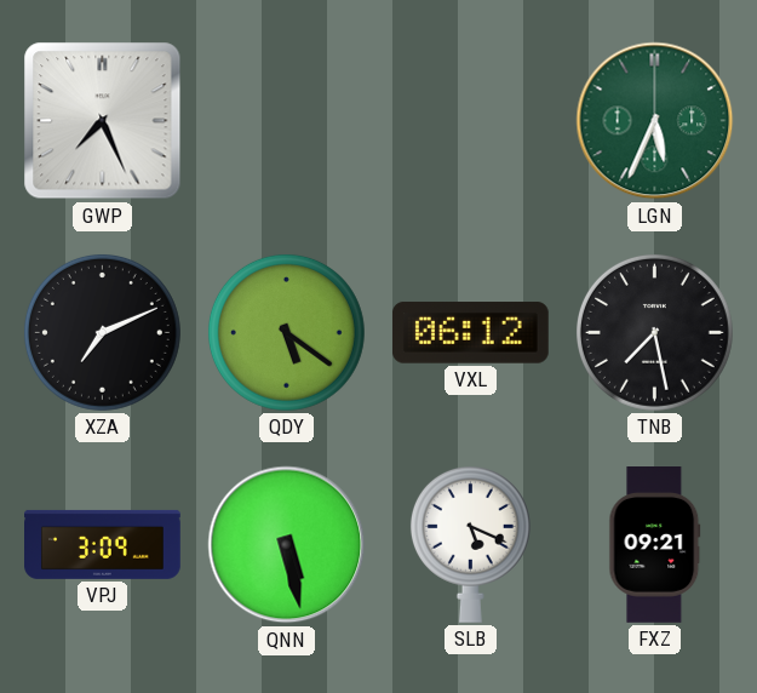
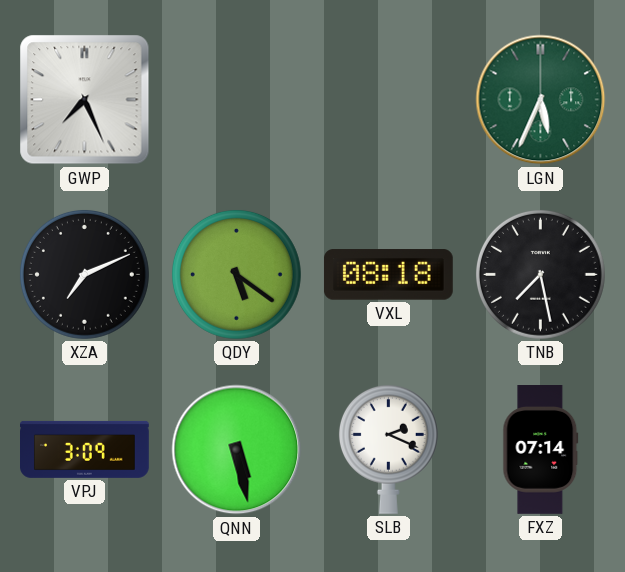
VXL: 06:12 -> 08:18
SLB: 5:19 -> 2:19
FXZ: 09:21 -> 07:14
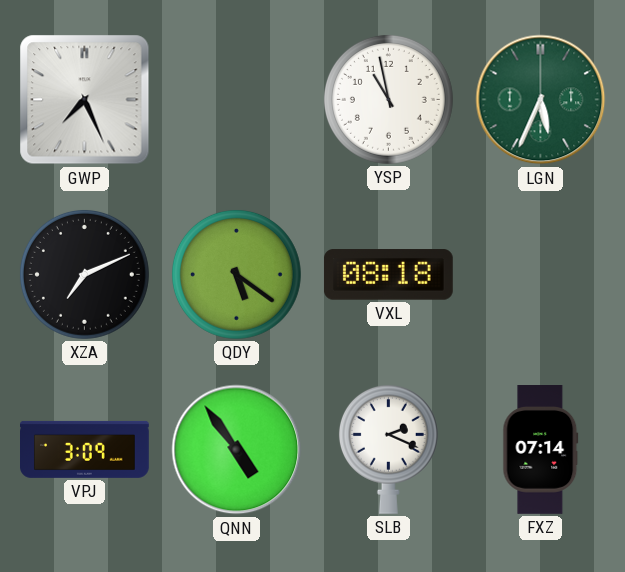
YSP: none -> 10:58
TNB: 7:28 -> none
QNN: 5:28 -> 4:54
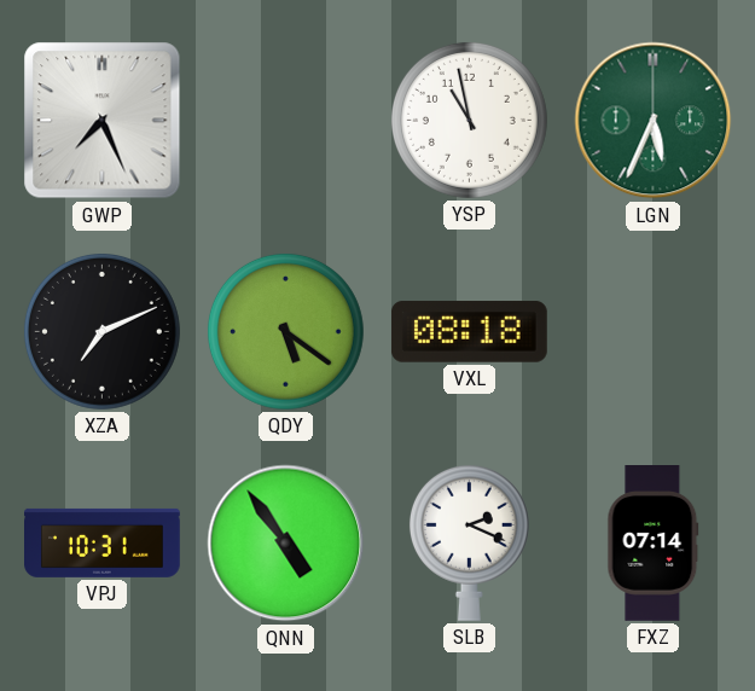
VPJ: 3:09 -> 10:31
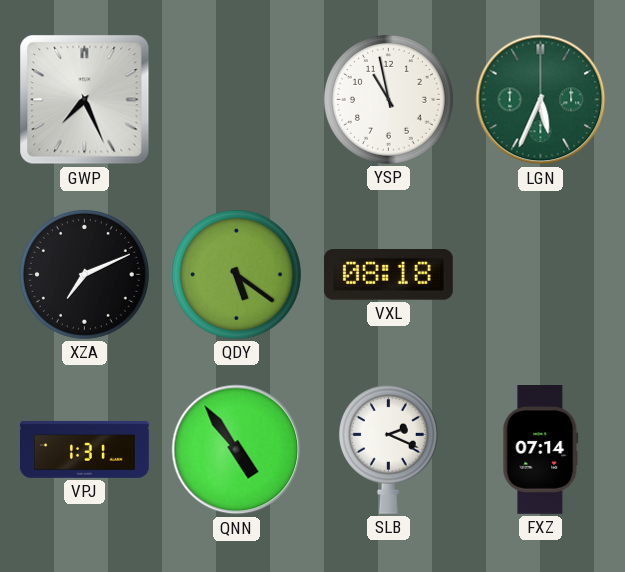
VPJ: 10:31 -> 1:31
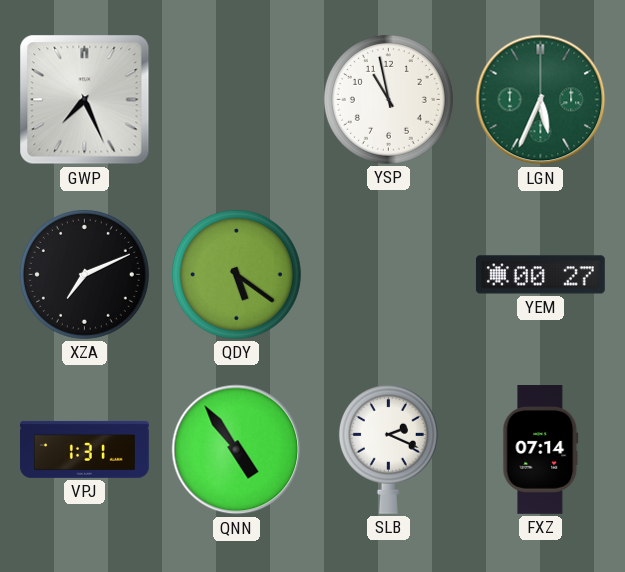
VXL: 08:18 -> none
YEM: none -> 00:27
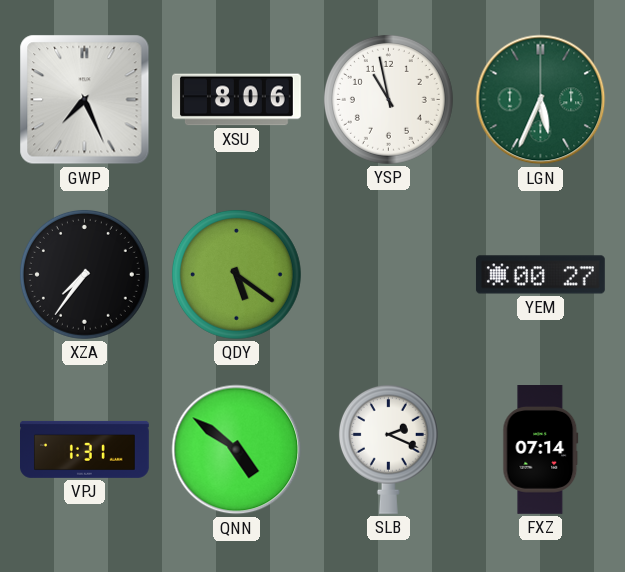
XSU: none -> 8:06
XZA: 7:11 -> 7:36
QNN: 4:54 -> 4:51
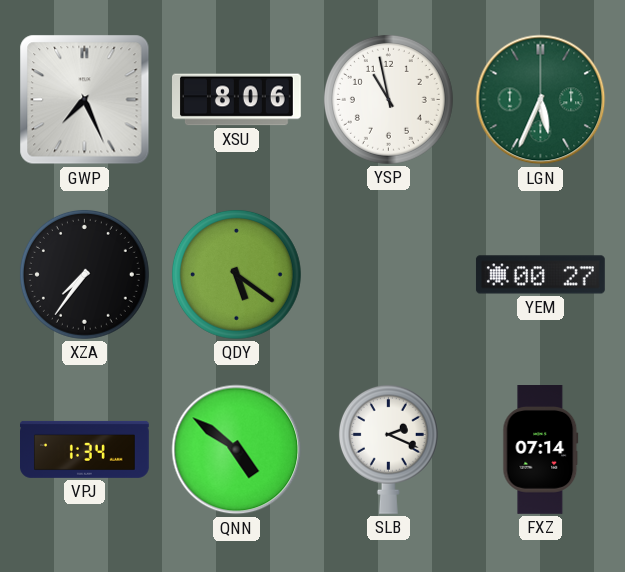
VPJ: 1:31 -> 1:34
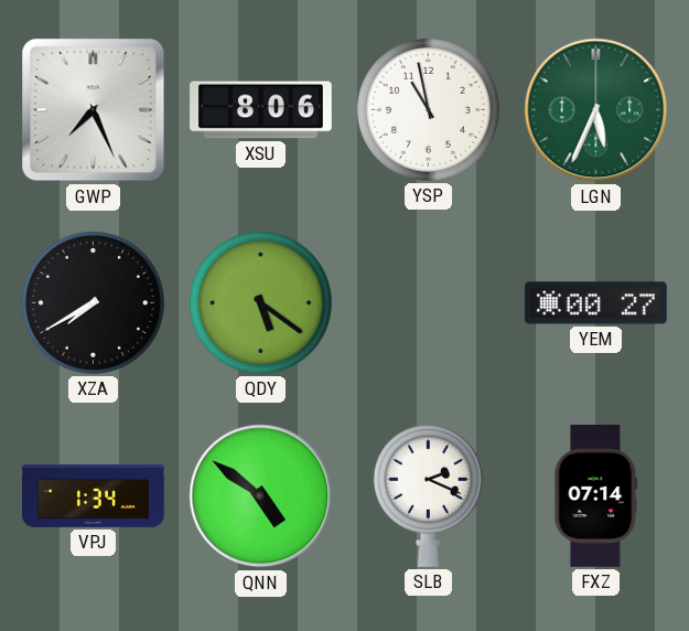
XZA: 7:36 -> 7:40
